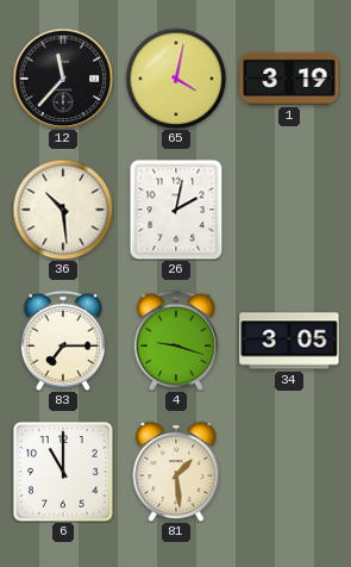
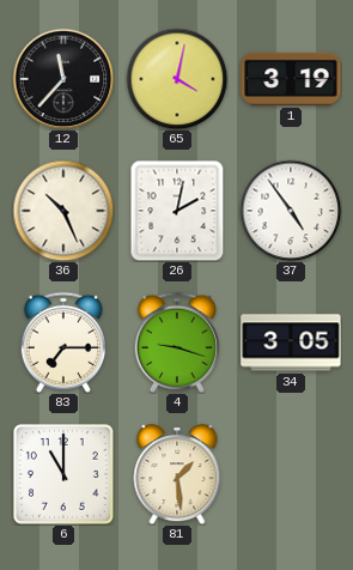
36: 10:29 -> 10:26
37: none -> 4:54
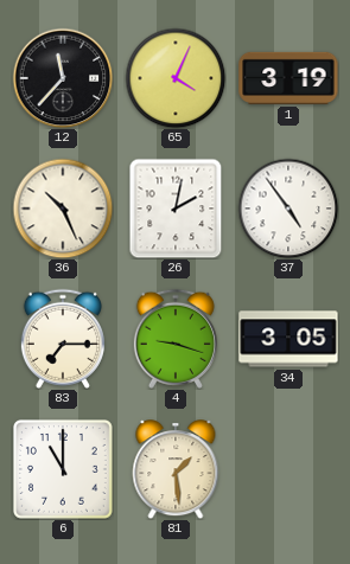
65: 4:02 -> 4:04
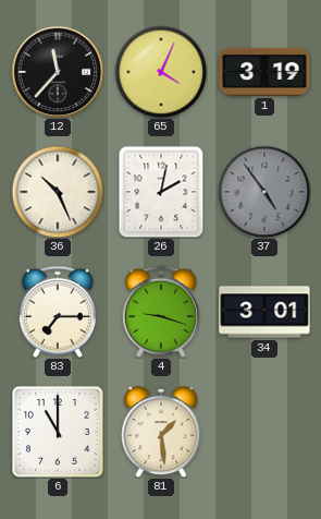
37 dial: white -> grey
34: 3:05 -> 3:01
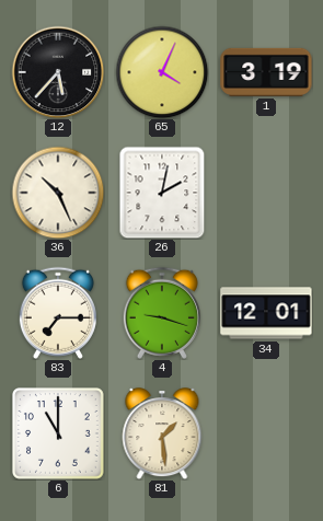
12: 11:37 -> 5:37
37: 4:54 -> none
34: 3:01 -> 12:01
